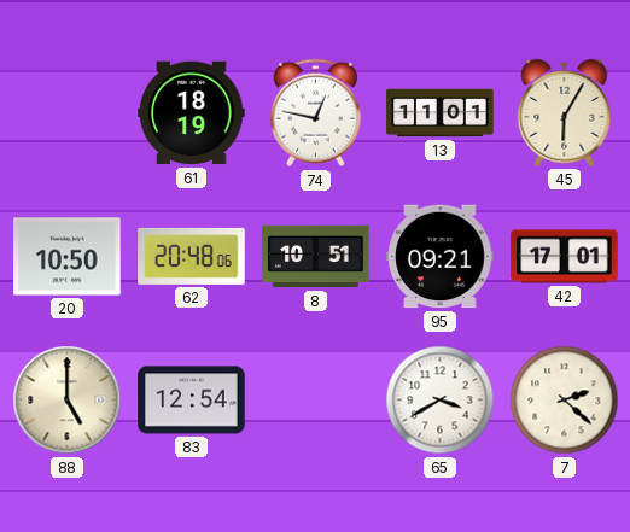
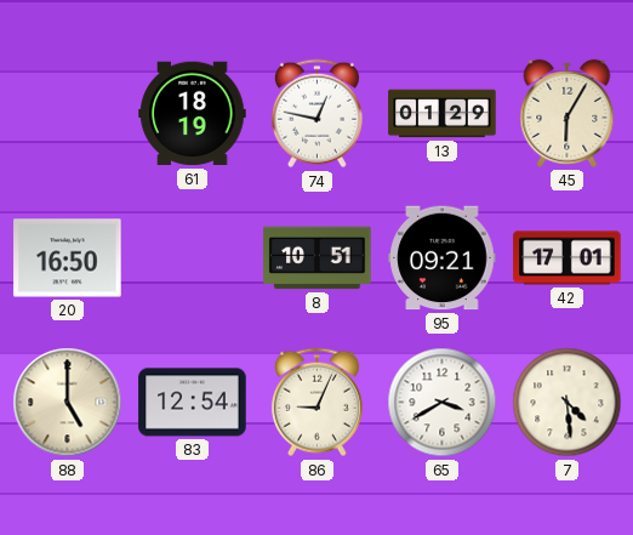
13: 11:01 -> 01:29
20: 10:50 -> 16:50
62: 20:48 -> none
86: none -> 9:04
7: 2:22 -> 4:29
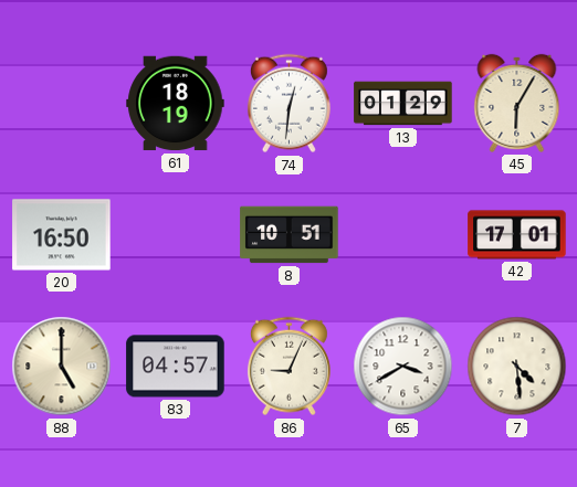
74: 12:47 -> 12:31
95: 09:21 -> none
83: 12:54 -> 04:57
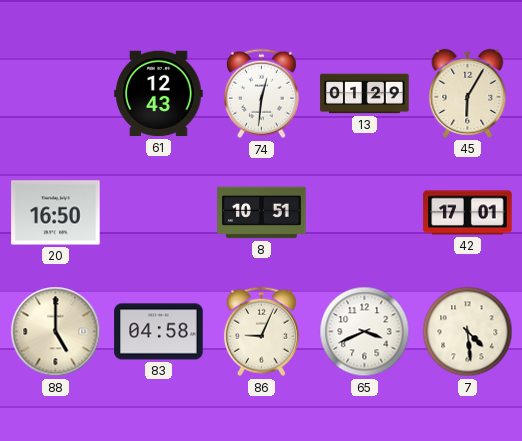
61: 18:19 -> 12:43
83: 04:57 -> 04:58
65: 3:40 -> 3:41
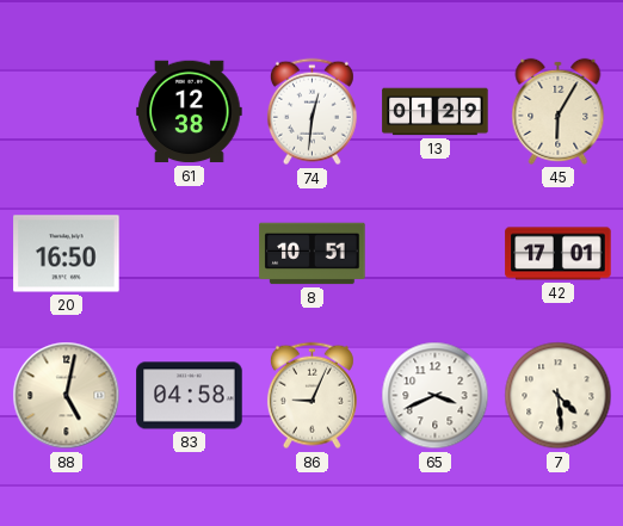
61: 12:43 -> 12:38
88: 5:00 -> 5:02
